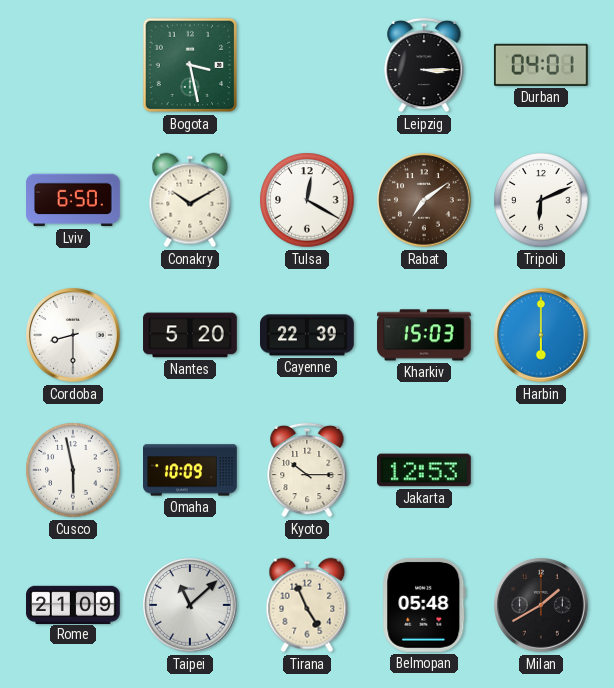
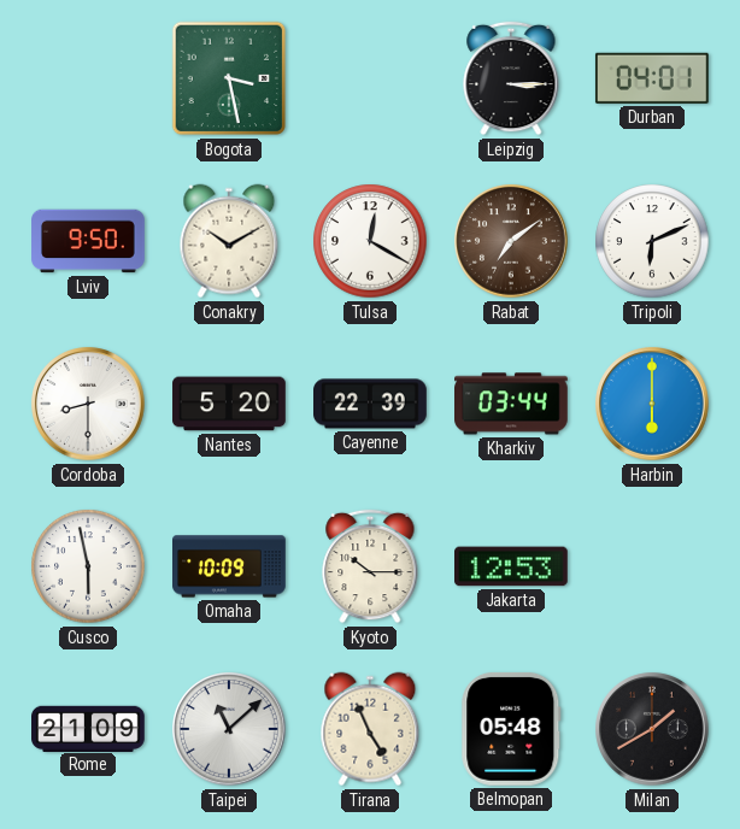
Lviv: 6:50 -> 9:50
Kharkiv: 15:03 -> 03:44
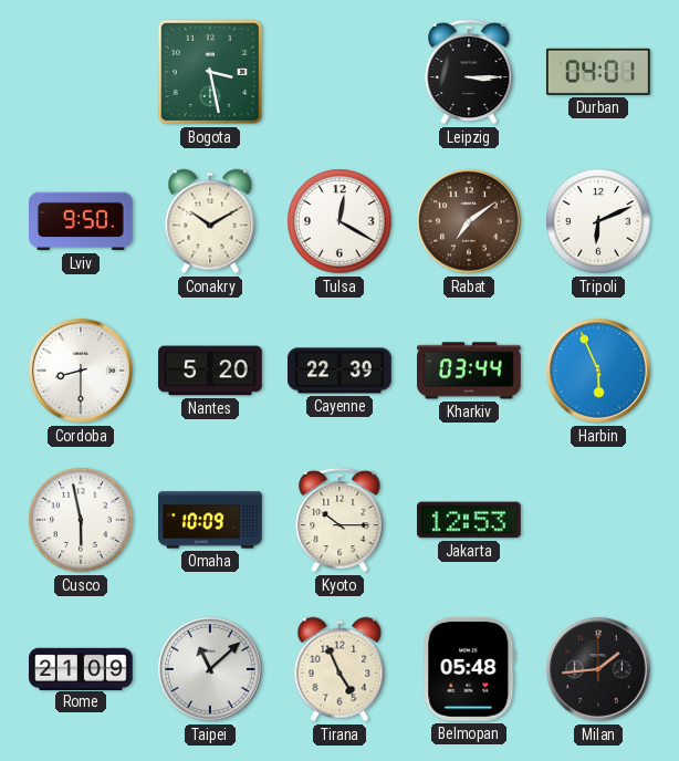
Harbin: 6:00 -> 5:56
Milan: 1:40 -> 1:44
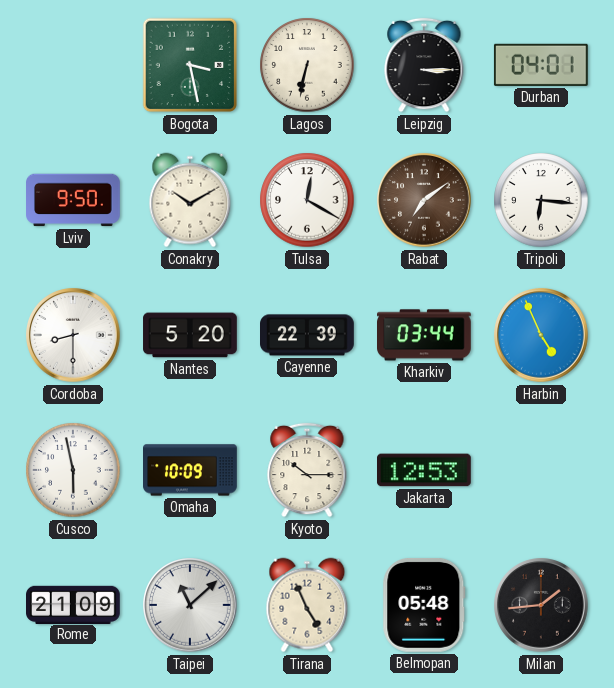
Lagos: none -> 6:32
Tripoli: 6:11 -> 6:16
Harbin: 5:56 -> 4:56
